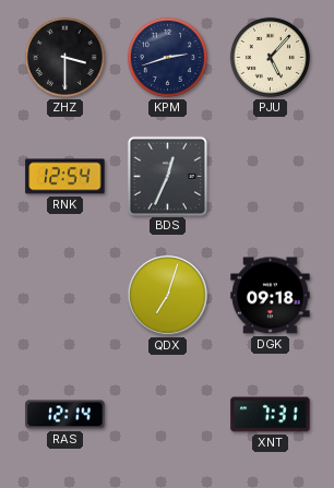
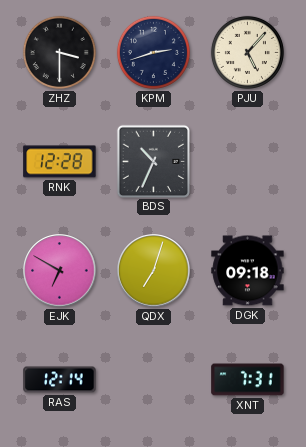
RNK: 12:54 -> 12:28
BDS: 12:34 -> 10:34
EJK: none -> 6:50
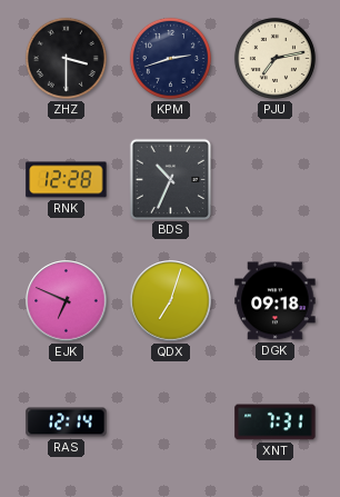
PJU: 5:07 -> 7:13
EJK: 6:50 -> 6:49
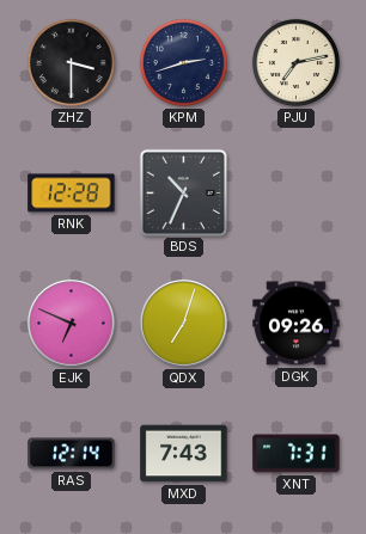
DGK: 09:18 -> 09:26
MXD: none -> 7:43
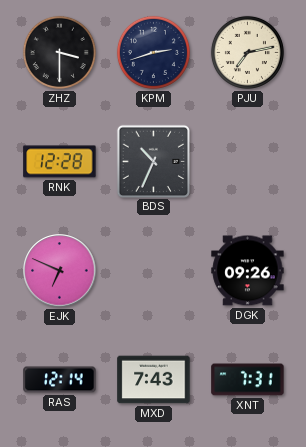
QDX: 7:03 -> none
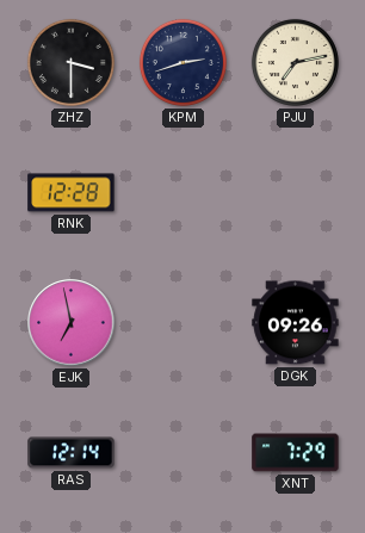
BDS: 10:34 -> none
EJK: 6:49 -> 6:58
MXD: 7:43 -> none
XNT: 7:31 -> 7:29
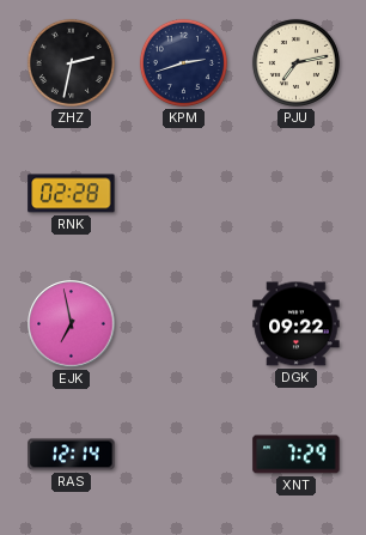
ZHZ: 3:30 -> 2:32
RNK: 12:28 -> 02:28
DGK: 09:26 -> 09:22
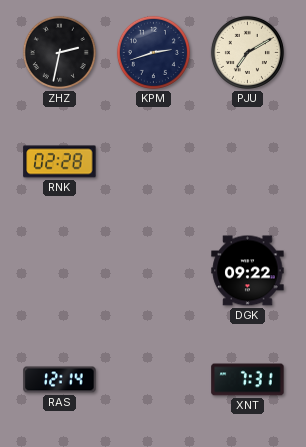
PJU: 7:13 -> 7:10
EJK: 6:58 -> none
XNT: 7:29 -> 7:31
